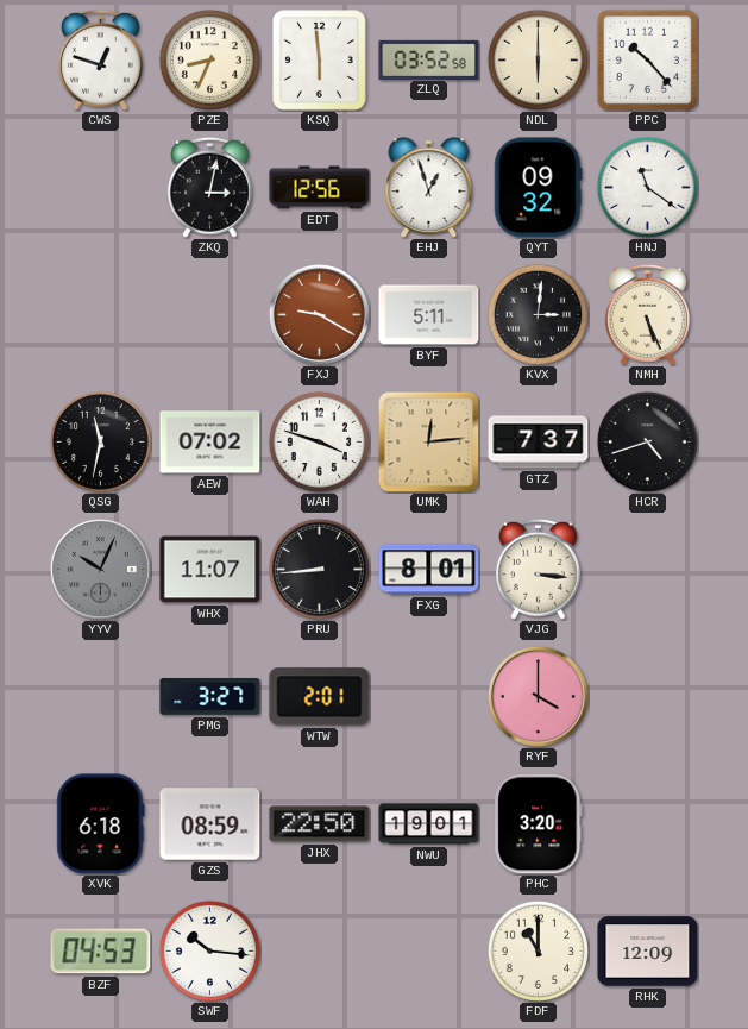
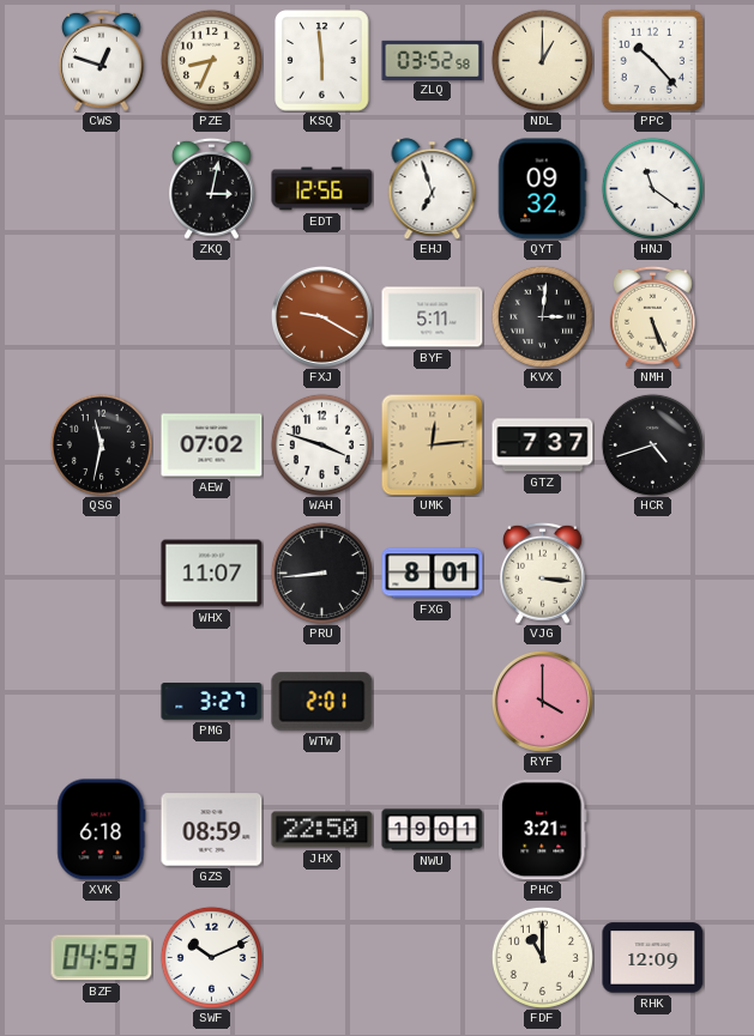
NDL: 6:00 -> 1:00
EHJ: 12:57 -> 6:57
YYV: 10:04 -> none
PHC: 3:20 -> 3:21
SWF: 10:16 -> 10:11
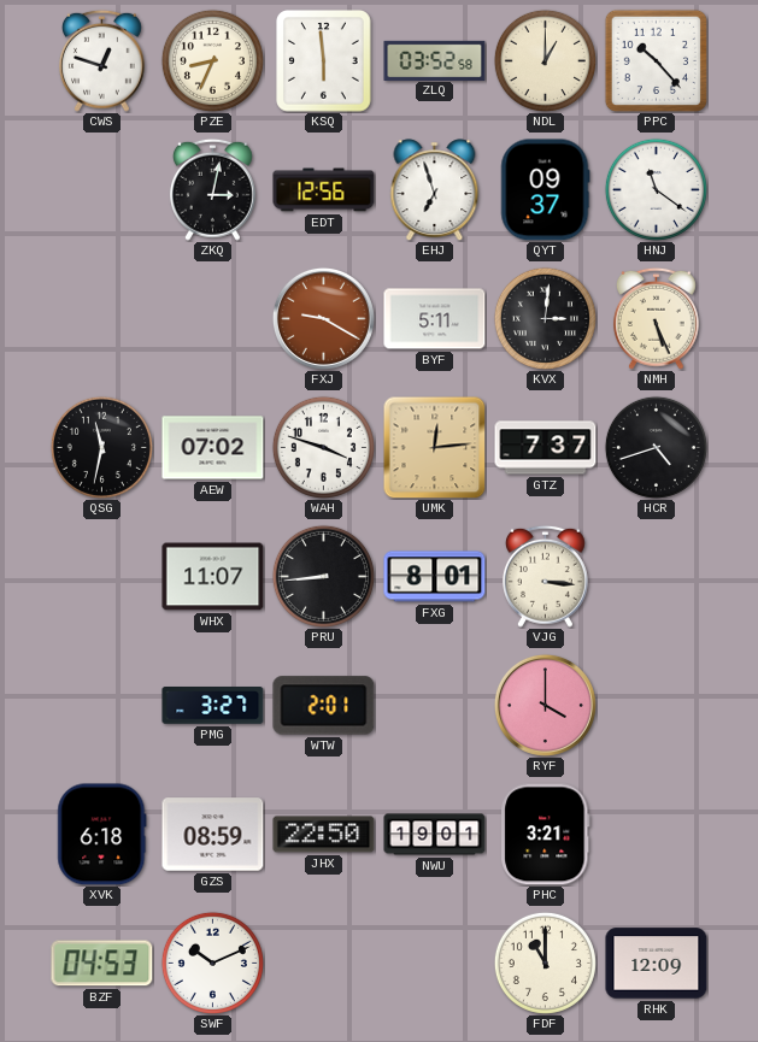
QYT: 09:32 -> 09:37
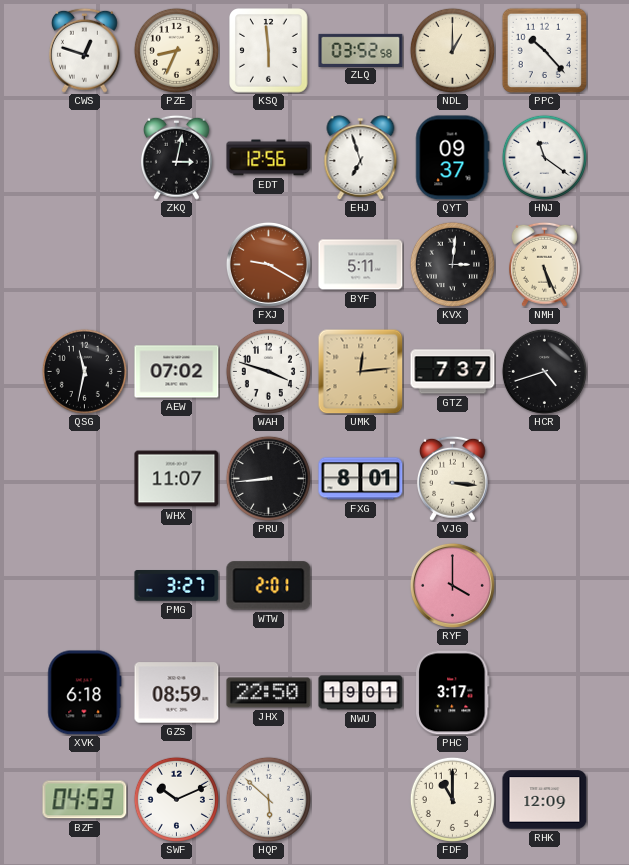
PHC: 3:21 -> 3:17
HQP: none -> 5:52
